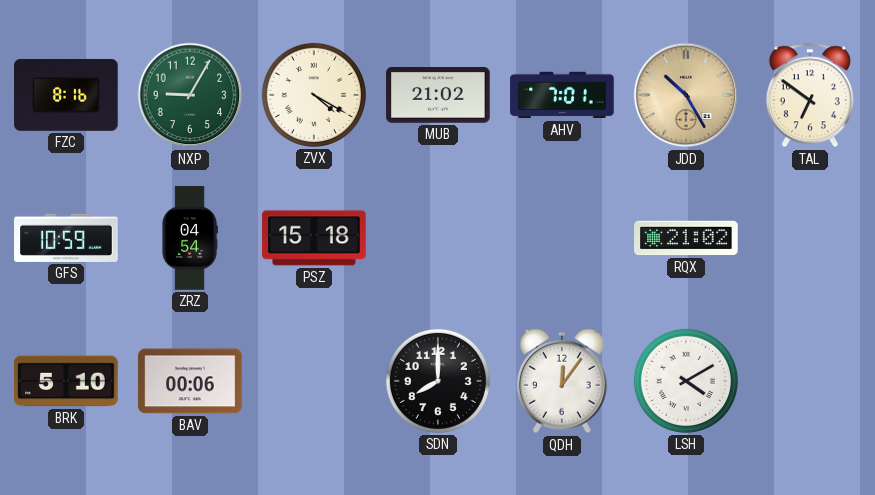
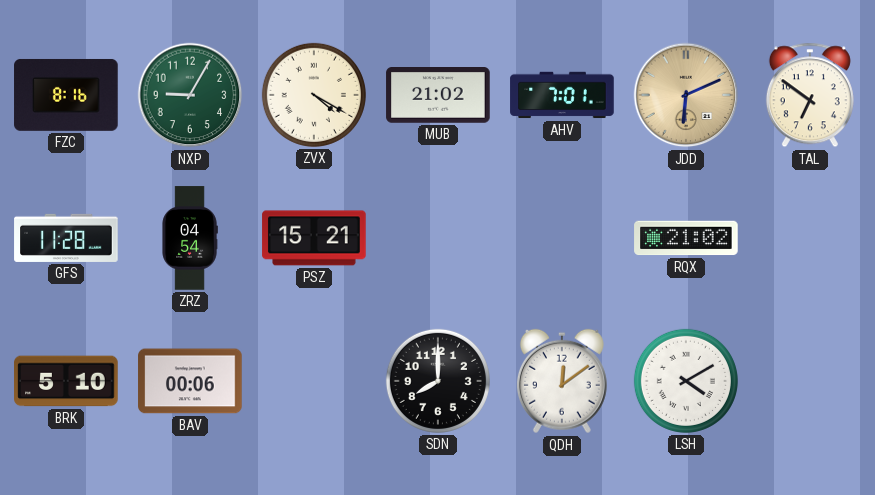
JDD: 10:25 -> 6:11
GFS: 10:59 -> 11:28
PSZ: 15:18 -> 15:21
QDH: 12:06 -> 12:09
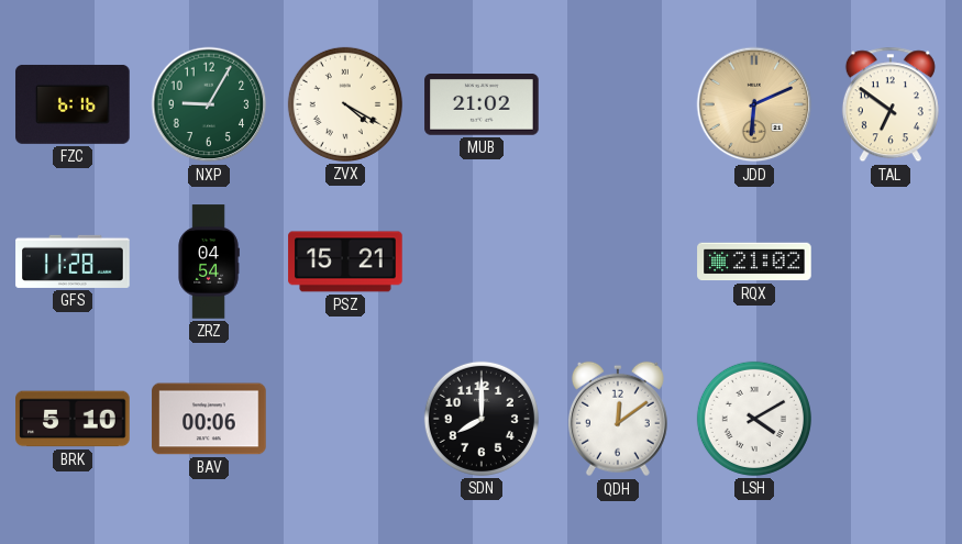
FZC: 8:16 -> 6:16
AHV: 7:01 -> none
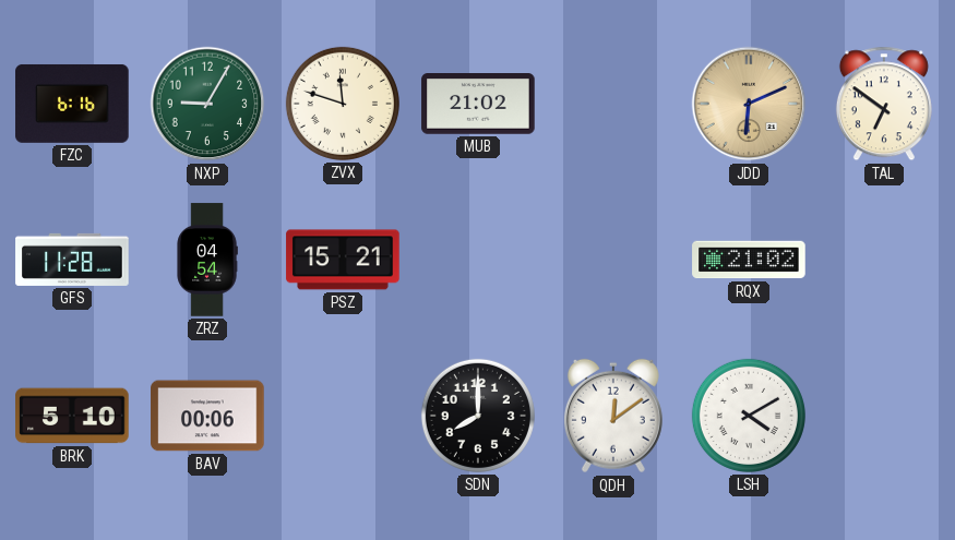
ZVX: 4:20 -> 11:48
